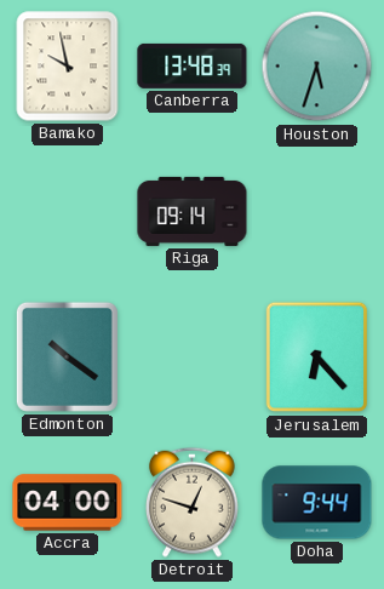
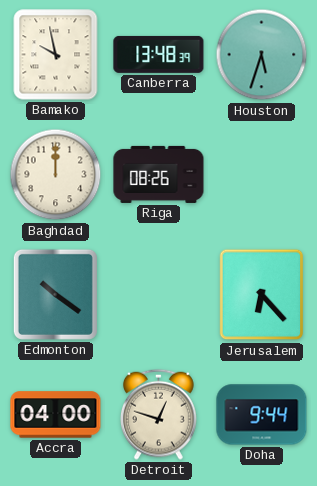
Baghdad: none -> 12:00
Riga: 09:14 -> 08:26
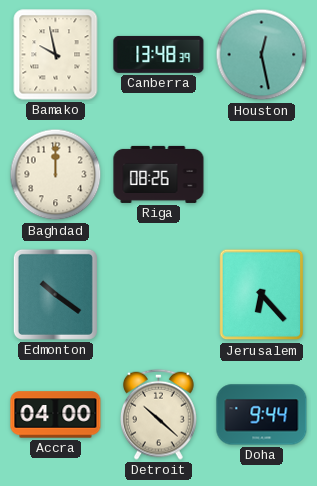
Houston: 5:33 -> 12:28
Detroit: 12:48 -> 10:22
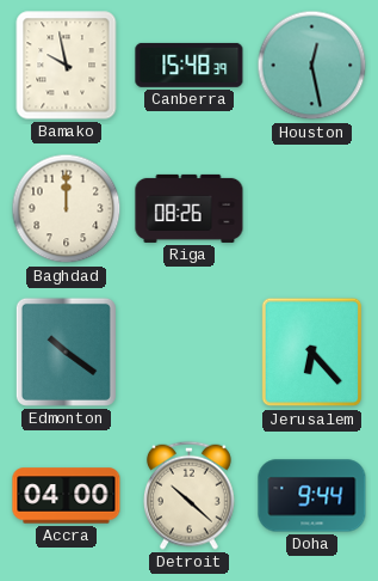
Canberra: 13:48 -> 15:48
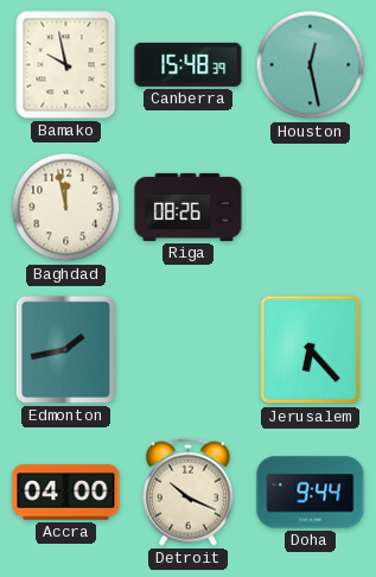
Baghdad: 12:00 -> 11:58
Edmonton: 10:21 -> 1:43
Detroit: 10:22 -> 10:19
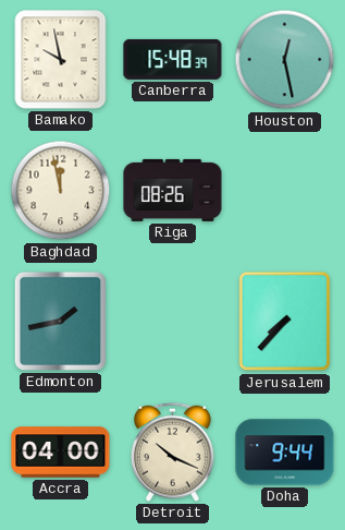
Jerusalem: 6:23 -> 7:37
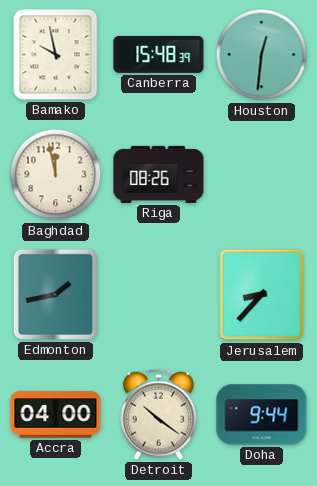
Houston: 12:28 -> 12:31
Jerusalem: 7:37 -> 8:37
Detroit: 10:19 -> 10:21
